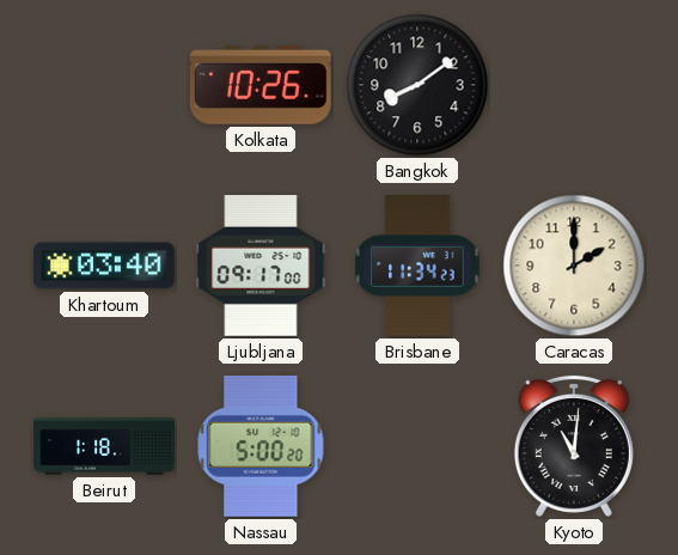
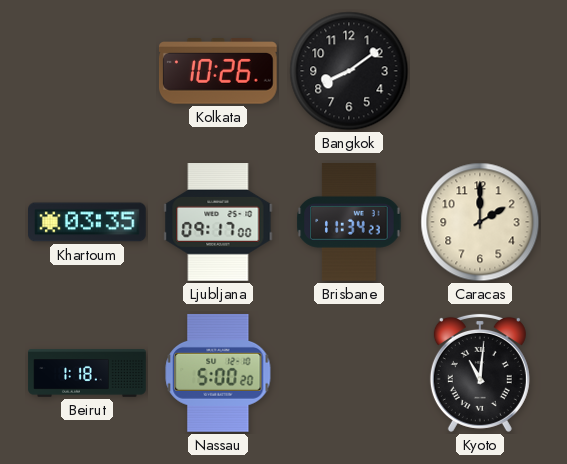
Khartoum: 03:40 -> 03:35
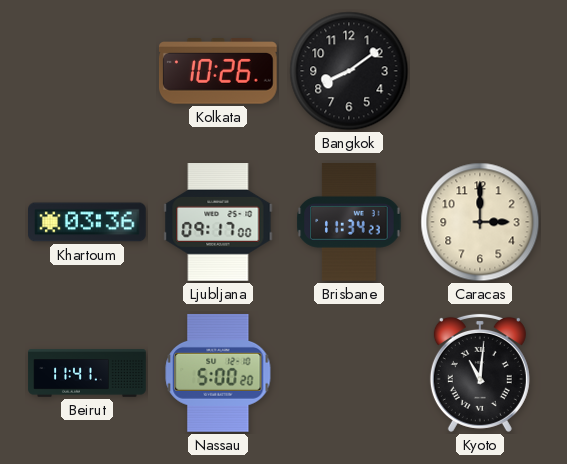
Khartoum: 03:35 -> 03:36
Caracas: 2:00 -> 3:00
Beirut: 1:18 -> 11:41
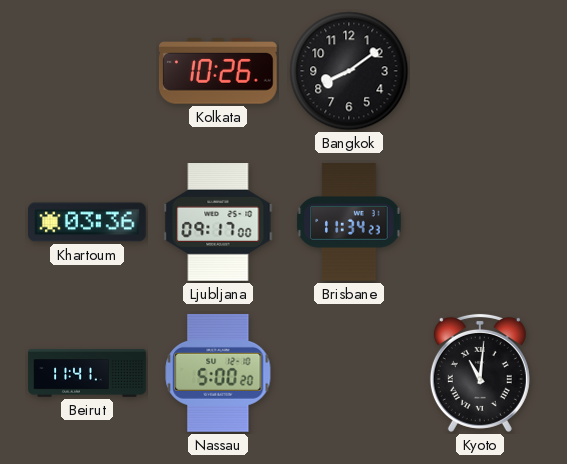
Caracas: 3:00 -> none
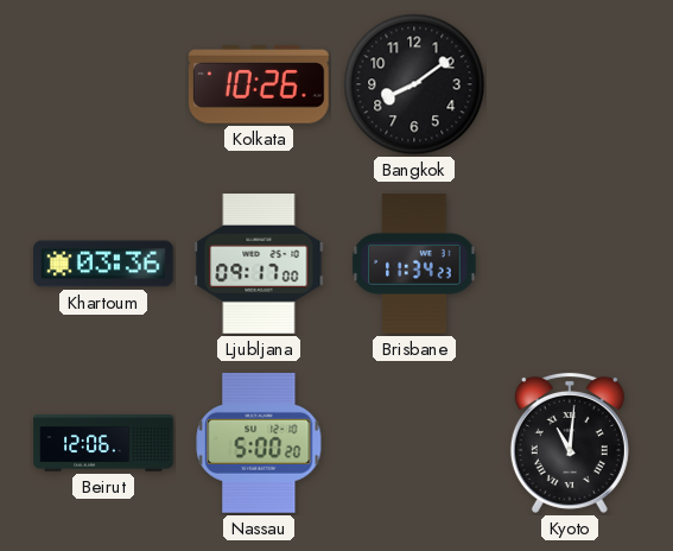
Beirut: 11:41 -> 12:06
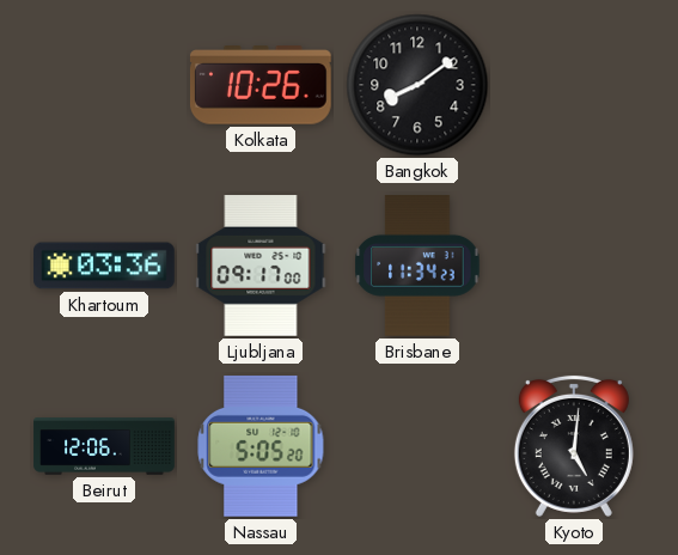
Nassau: 5:00 -> 5:05
Kyoto: 11:01 -> 5:01
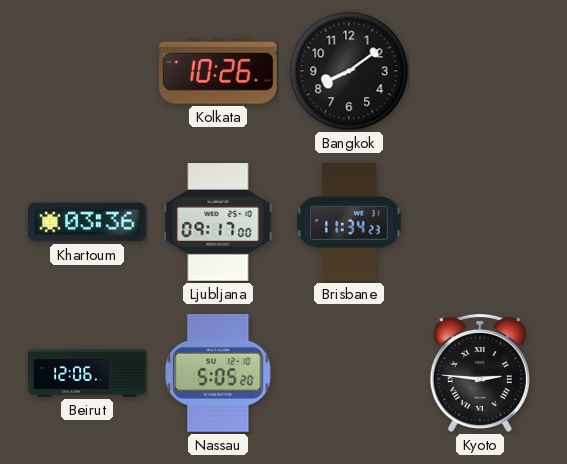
Kyoto: 5:01 -> 2:46
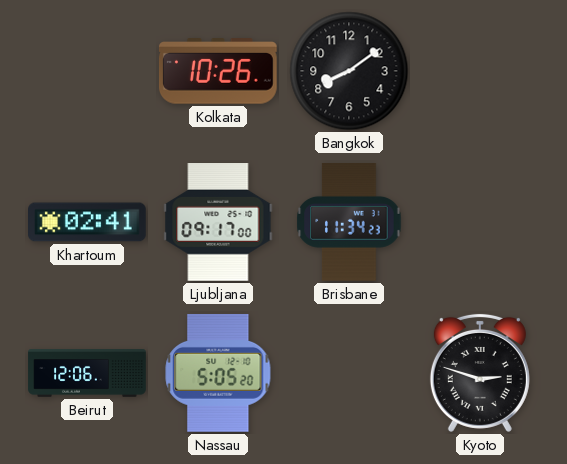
Khartoum: 03:36 -> 02:41
Kyoto: 2:46 -> 2:48
